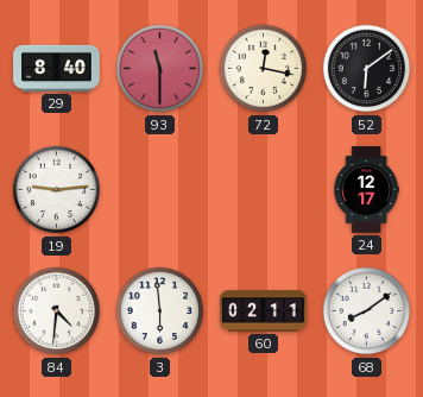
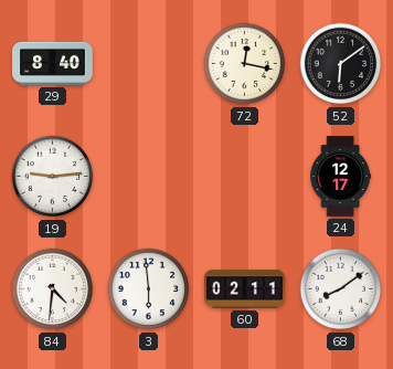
93: 11:30 -> none
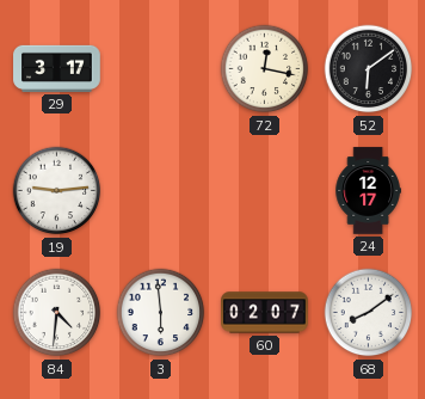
29: 8:40 -> 3:17
60: 02:11 -> 02:07
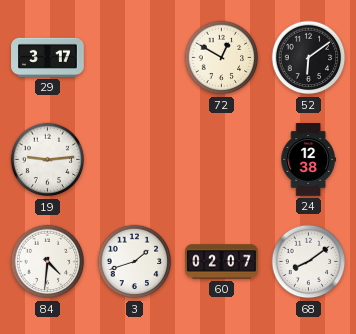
72: 12:17 -> 12:50
24: 12:17 -> 12:38
3: 5:59 -> 1:42
